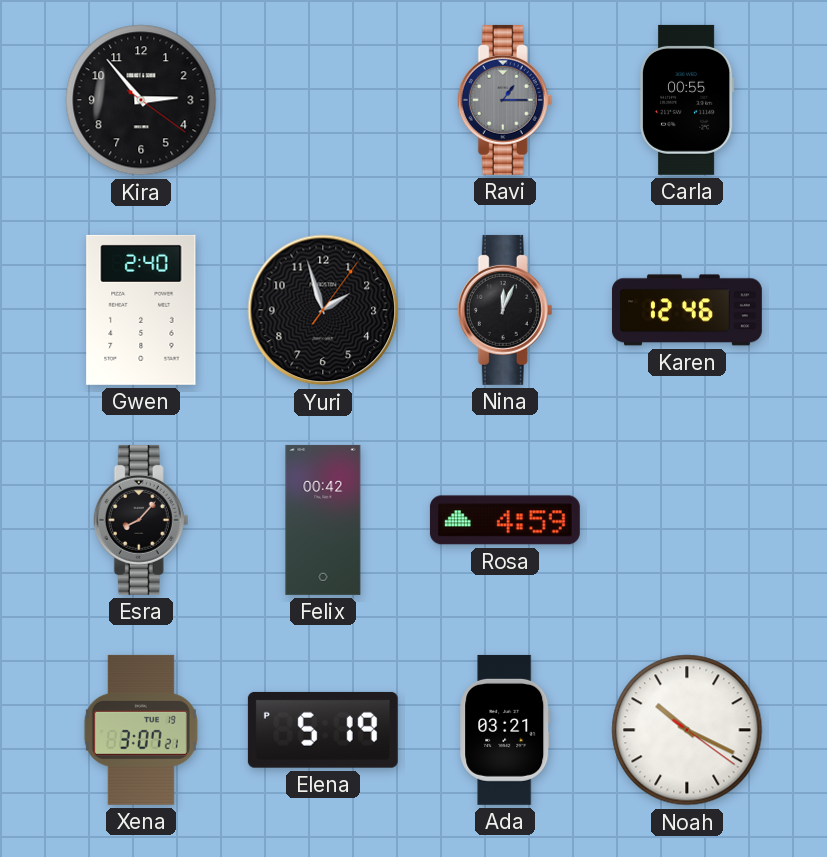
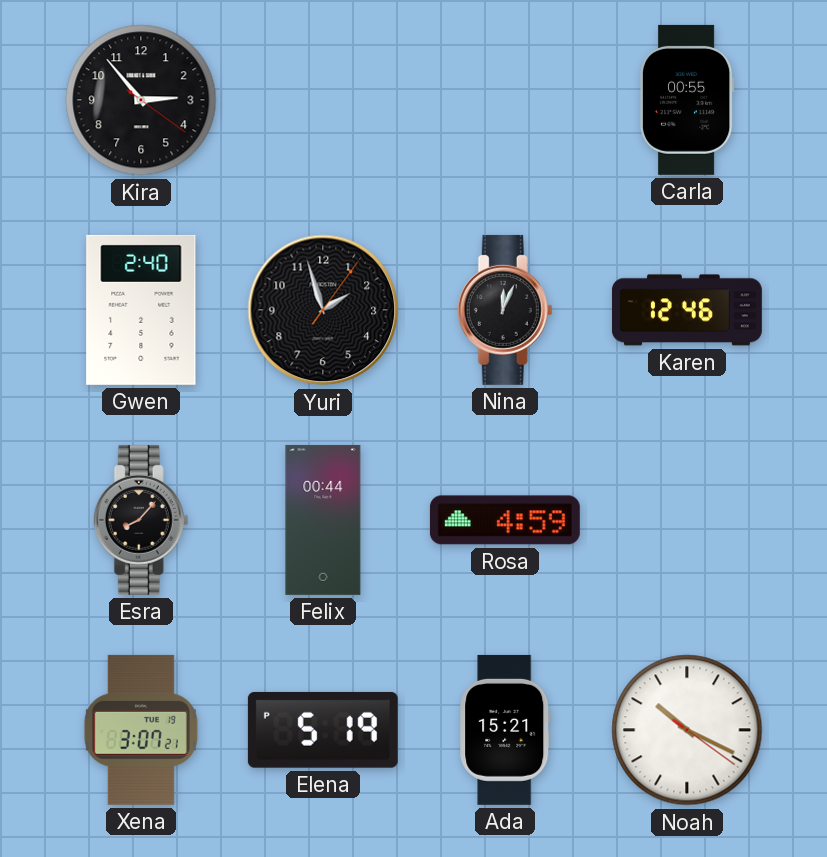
Ravi: 1:15 -> none
Felix: 00:42 -> 00:44
Ada: 03:21 -> 15:21
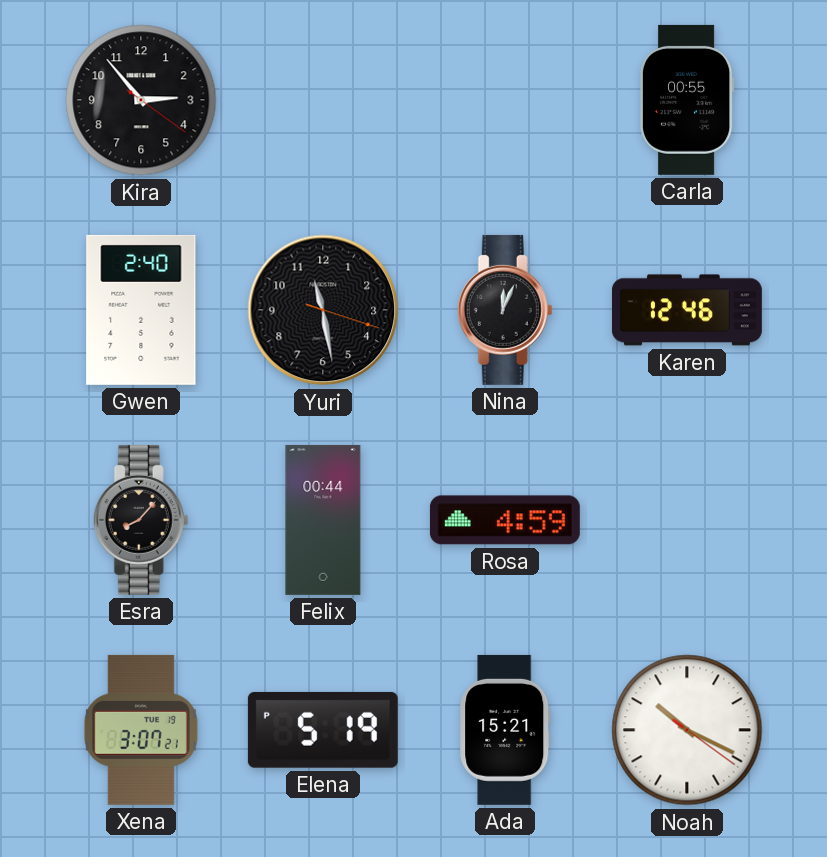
Yuri: 1:57 -> 11:28
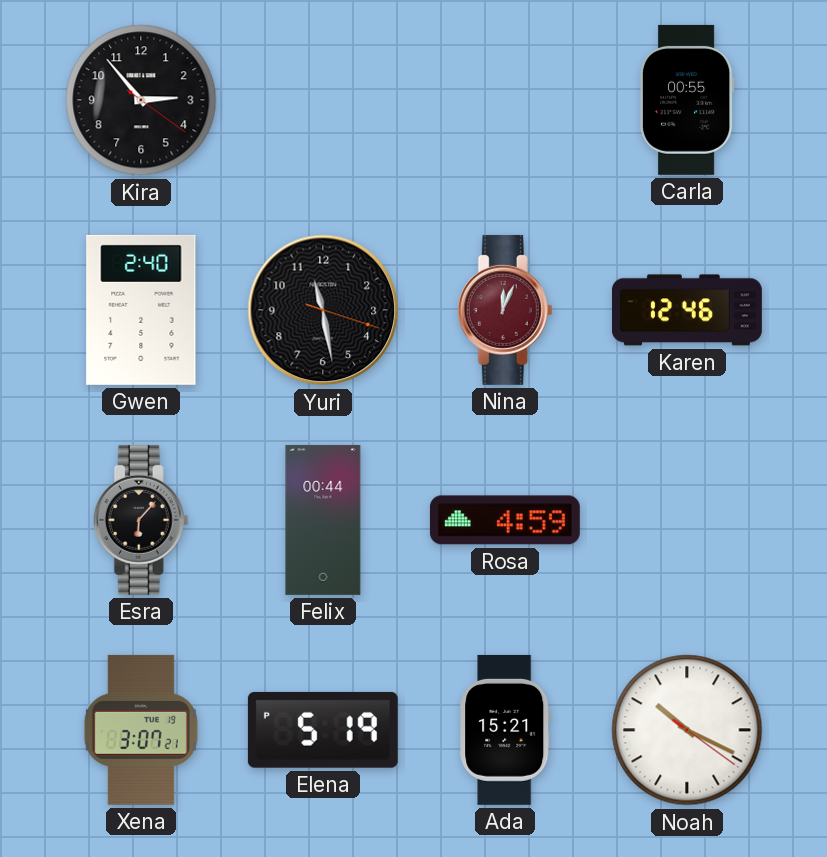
Nina dial: black -> burgundy
Esra: 8:07 -> 6:07
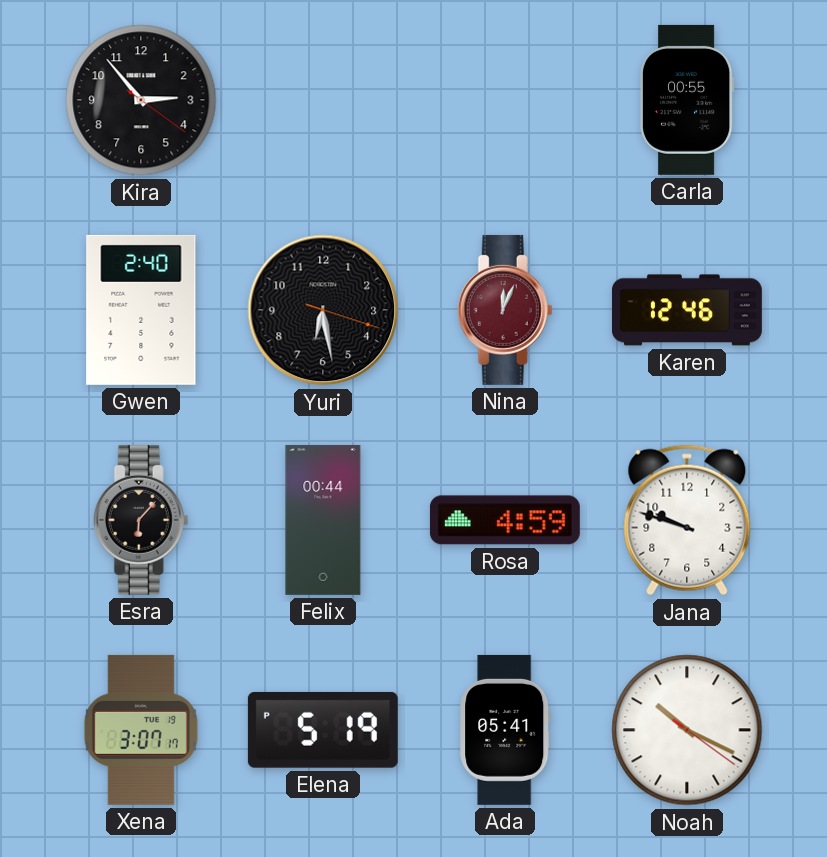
Yuri: 11:28 -> 6:28
Jana: none -> 9:48
Xena: 3:07:21 -> 3:07:17
Ada: 15:21 -> 05:41
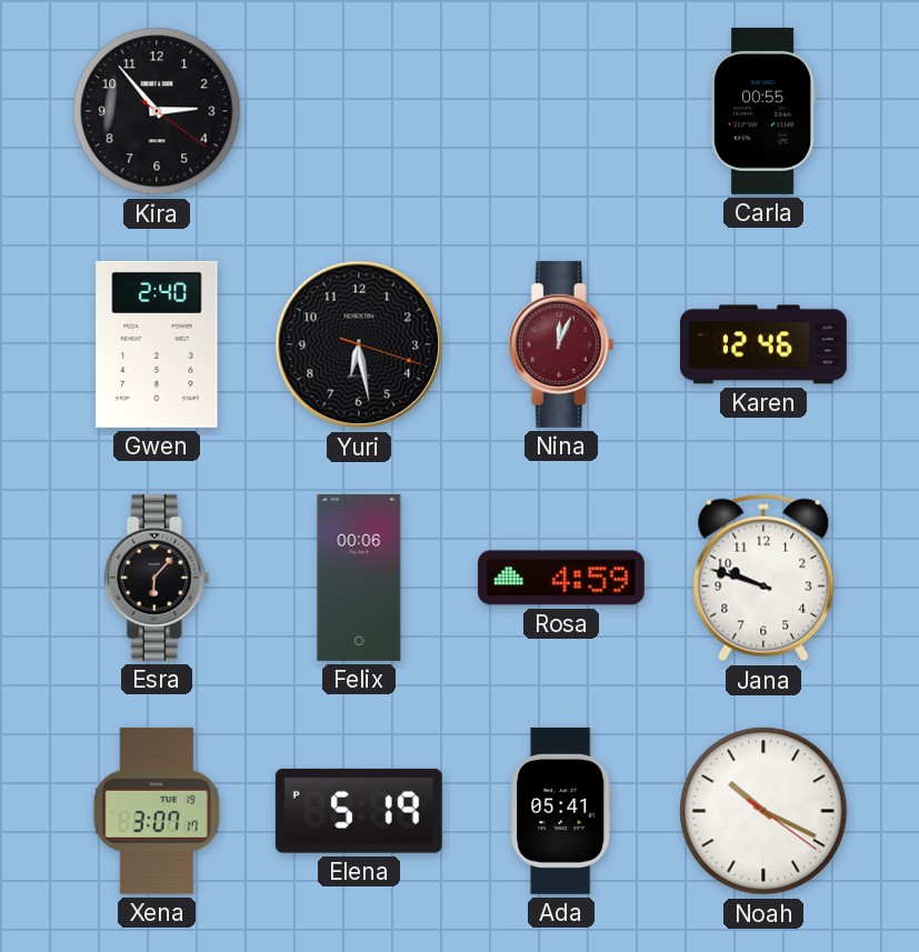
Felix: 00:44 -> 00:06
